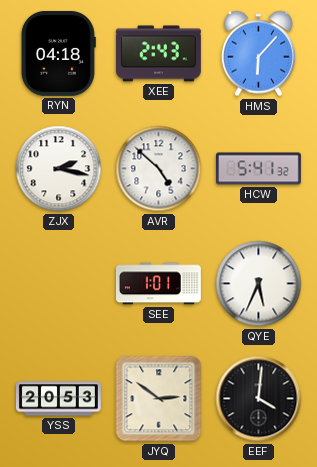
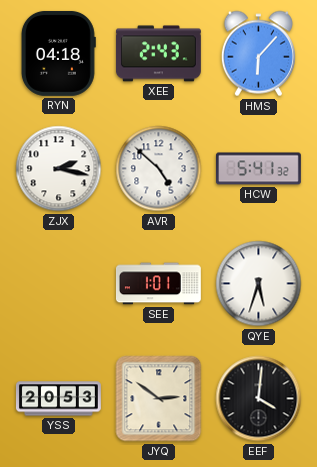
QYE: 5:34 -> 5:33
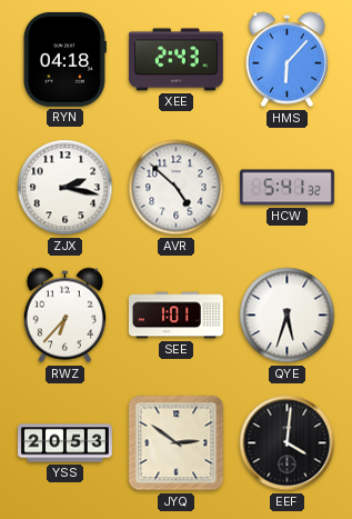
RWZ: none -> 6:37
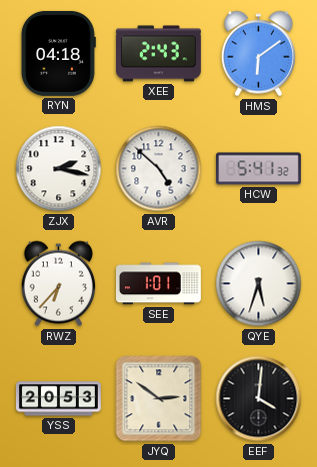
HMS: 6:07 -> 6:09
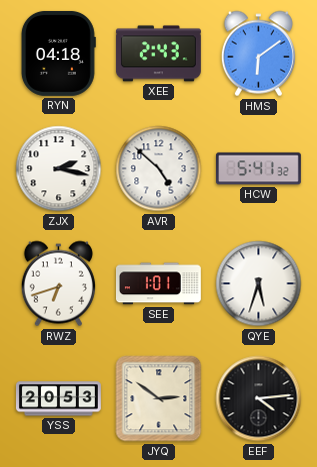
RWZ: 6:37 -> 6:42
EEF: 4:01 -> 4:14
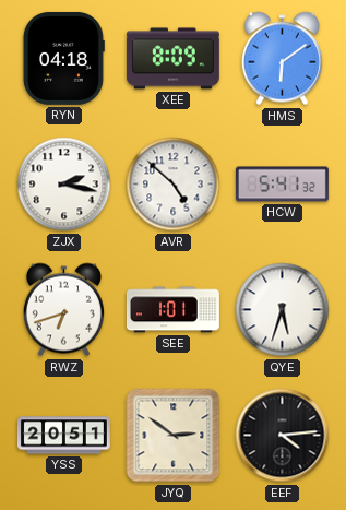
XEE: 2:43 -> 8:09
YSS: 20:53 -> 20:51
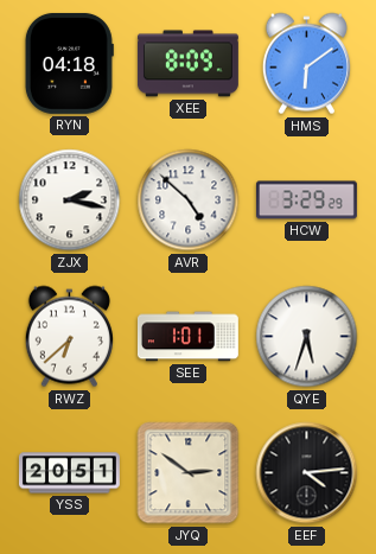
HCW: 5:41 -> 3:29
RWZ: 6:42 -> 6:38
